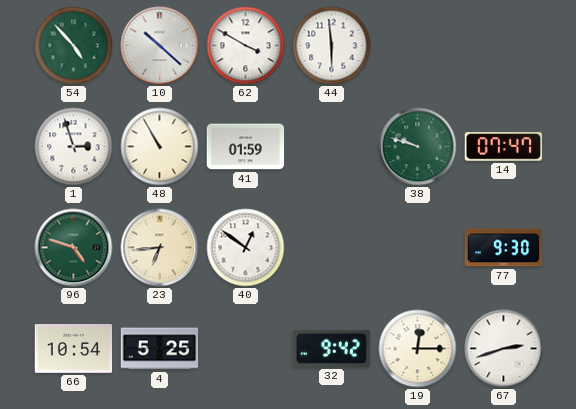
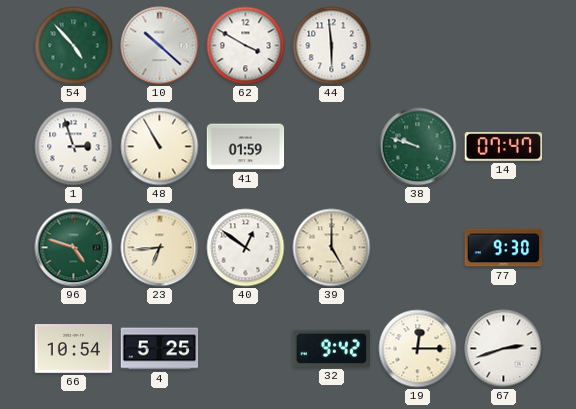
39: none -> 5:00
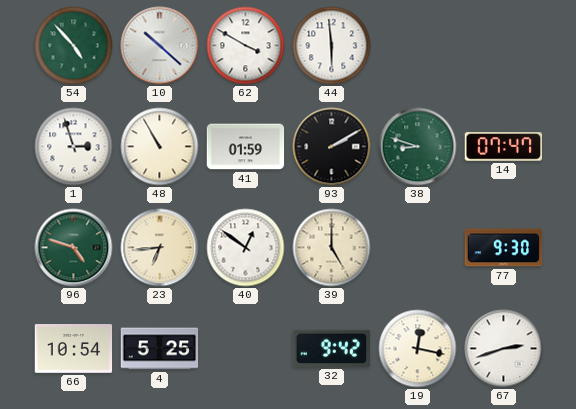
93: none -> 2:10
38: 9:48 -> 8:48
19: 12:15 -> 12:17
